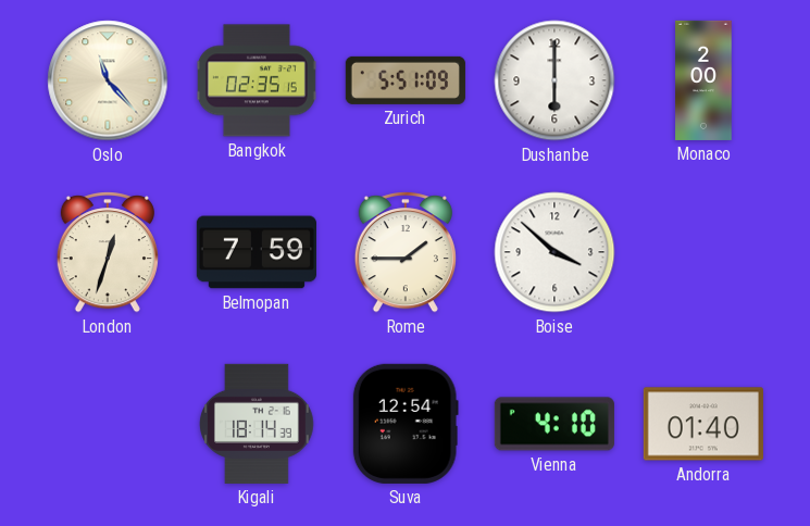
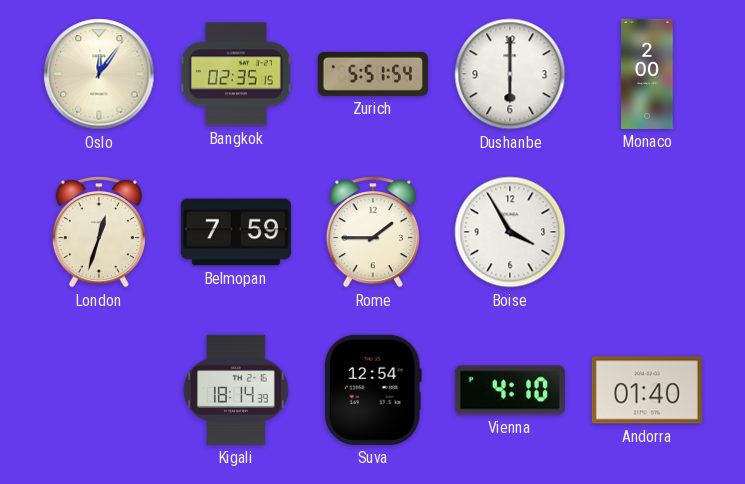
Oslo: 11:23 -> 12:06
Zurich: 5:51:09 -> 5:51:54
Boise: 3:52 -> 3:55
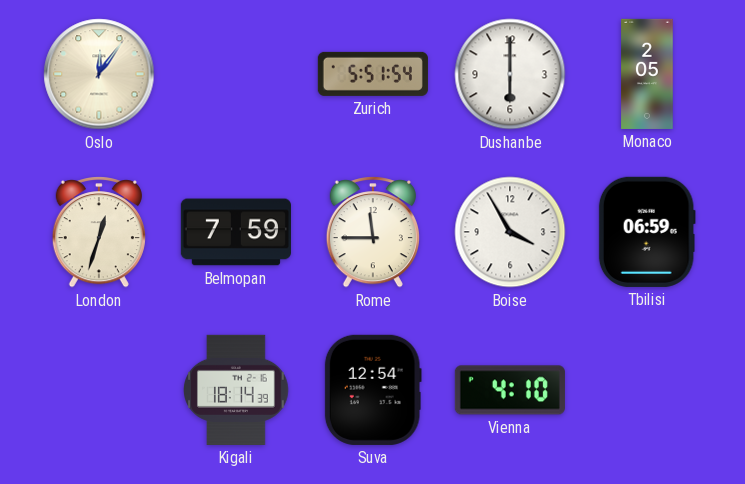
Bangkok: 02:35 -> none
Monaco: 2:00 -> 2:05
Rome: 1:45 -> 11:45
Tbilisi: none -> 06:59
Andorra: 01:40 -> none
